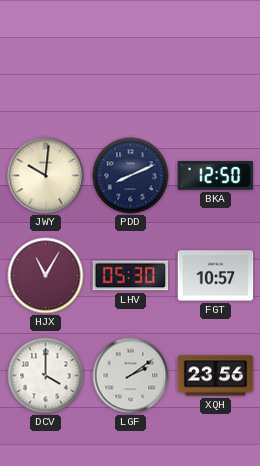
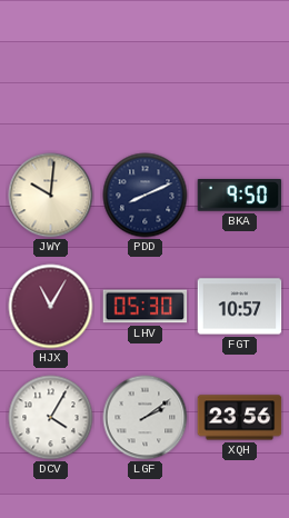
BKA: 12:50 -> 9:50
DCV: 4:00 -> 4:05
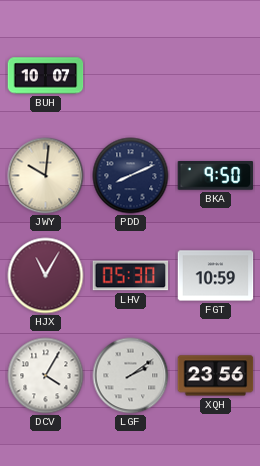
BUH: none -> 10:07
FGT: 10:57 -> 10:59
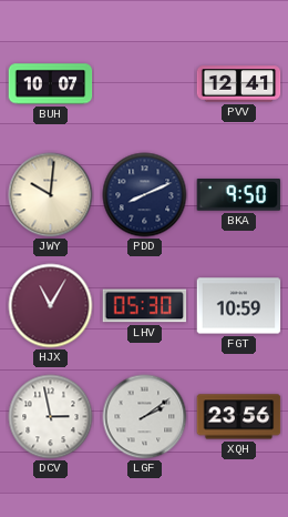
PVV: none -> 12:41
DCV: 4:05 -> 2:58
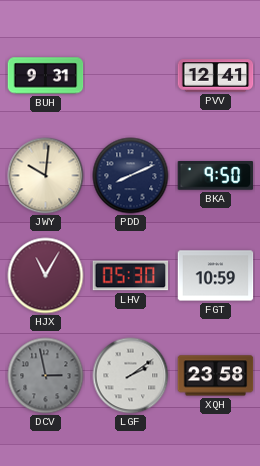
BUH: 10:07 -> 9:31
DCV dial: white -> grey
XQH: 23:56 -> 23:58
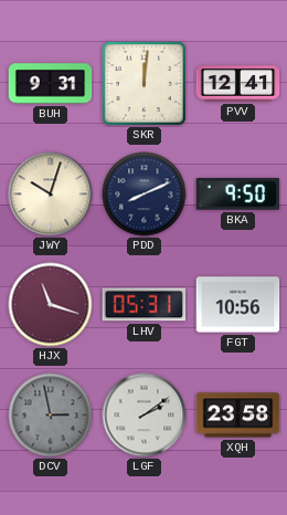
SKR: none -> 12:01
JWY: 10:01 -> 10:03
HJX: 11:05 -> 11:18
LHV: 05:30 -> 05:31
FGT: 10:59 -> 10:56
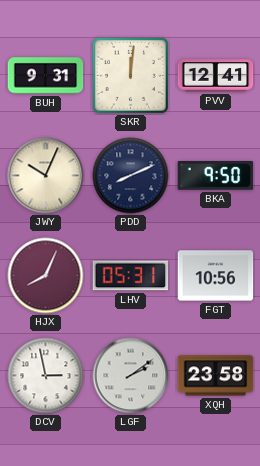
JWY: 10:03 -> 10:04
HJX: 11:18 -> 8:04
DCV dial: grey -> white
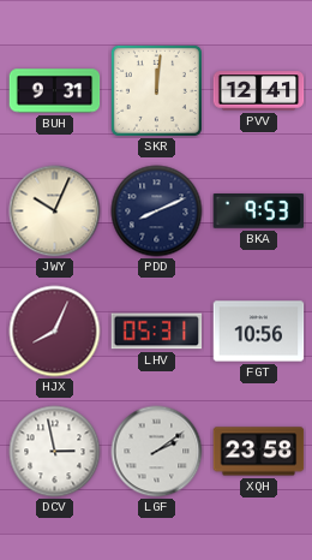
BKA: 9:50 -> 9:53
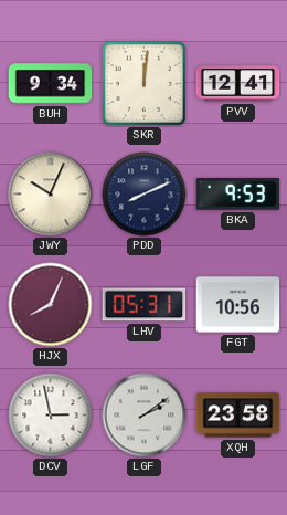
BUH: 9:31 -> 9:34
